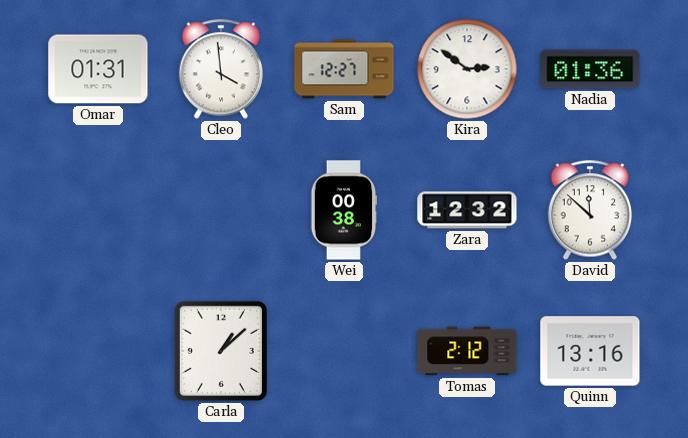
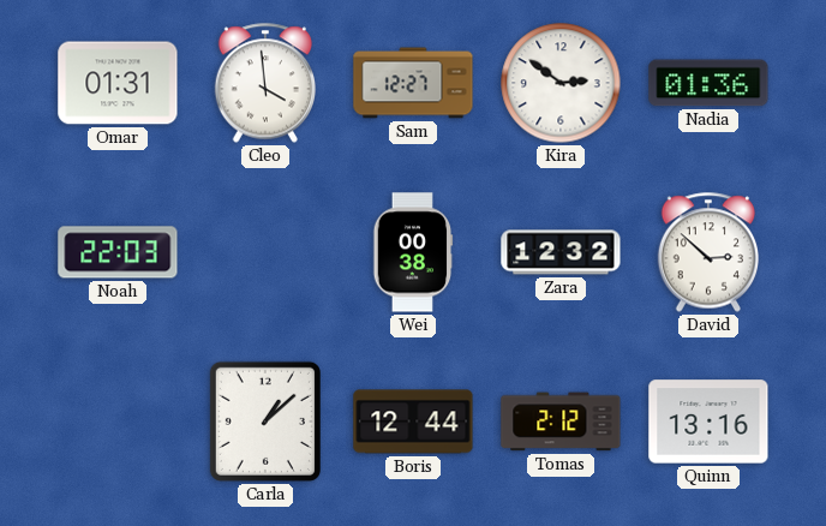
Noah: none -> 22:03
David: 11:52 -> 2:52
Boris: none -> 12:44
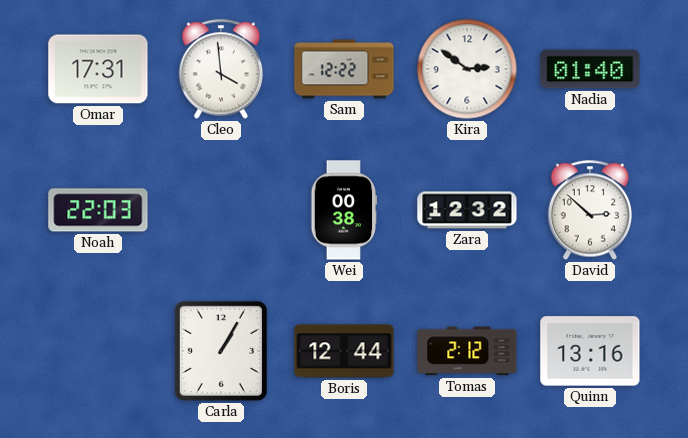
Omar: 01:31 -> 17:31
Sam: 12:27 -> 12:22
Nadia: 01:36 -> 01:40
Carla: 1:08 -> 1:05
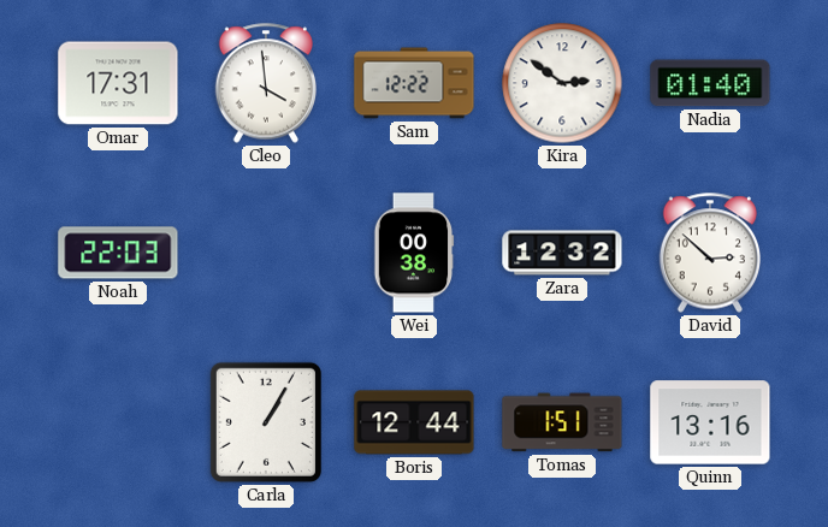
Tomas: 2:12 -> 1:51
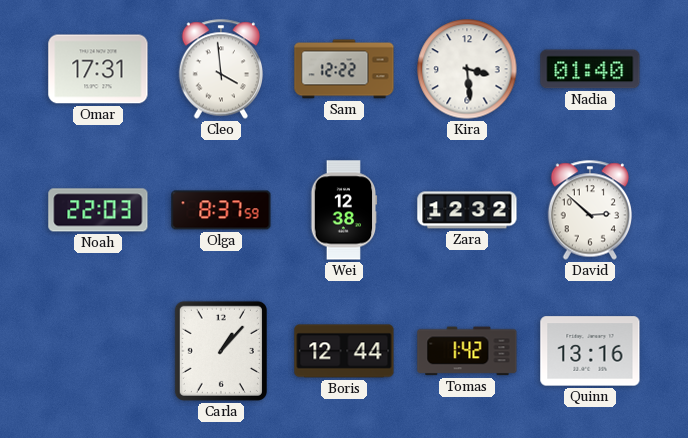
Kira: 2:51 -> 3:29
Olga: none -> 8:37
Wei: 00:38 -> 12:38
Carla: 1:05 -> 1:07
Tomas: 1:51 -> 1:42
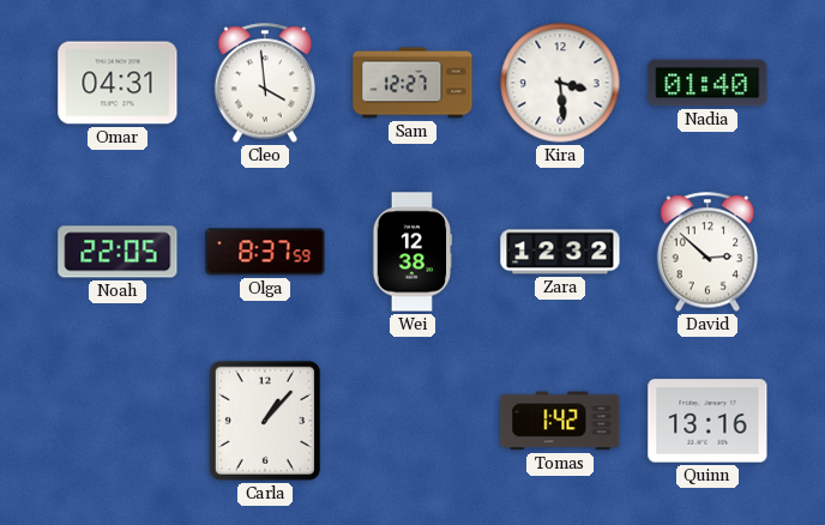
Omar: 17:31 -> 04:31
Sam: 12:22 -> 12:27
Noah: 22:03 -> 22:05
Boris: 12:44 -> none
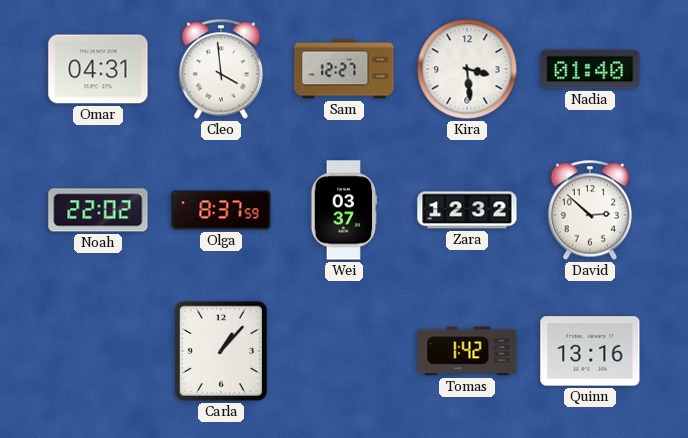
Noah: 22:05 -> 22:02
Wei: 12:38 -> 03:37
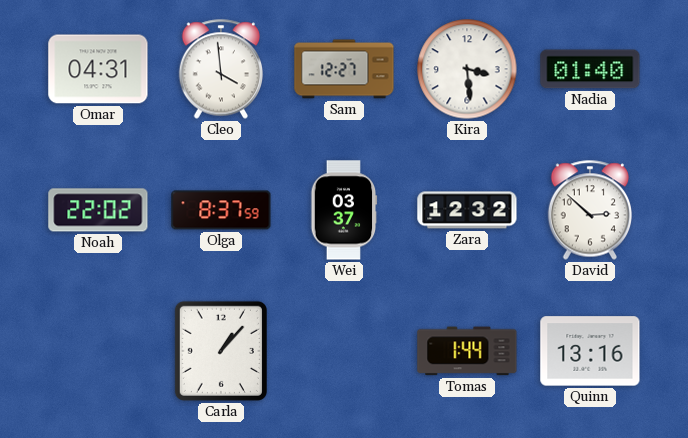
Tomas: 1:42 -> 1:44
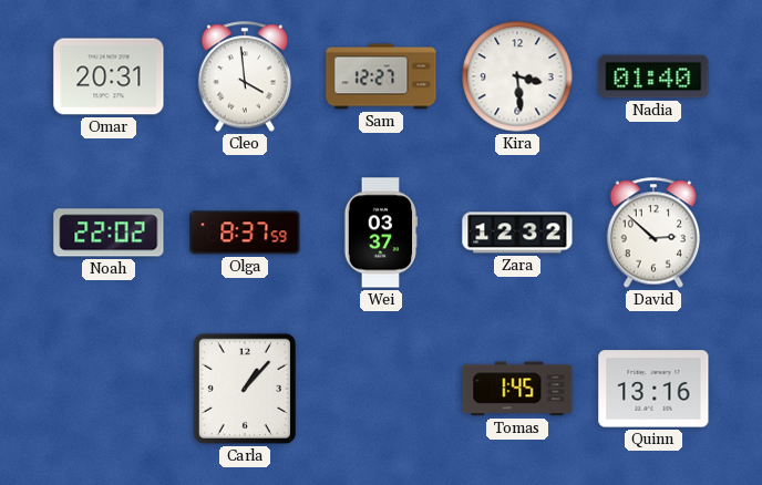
Omar: 04:31 -> 20:31
Tomas: 1:44 -> 1:45
